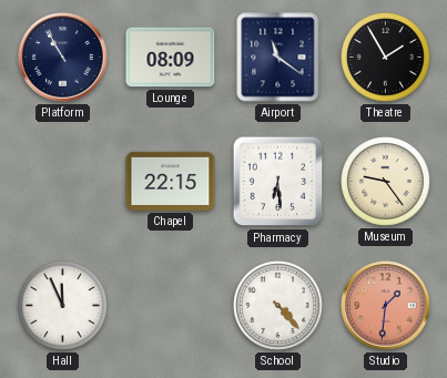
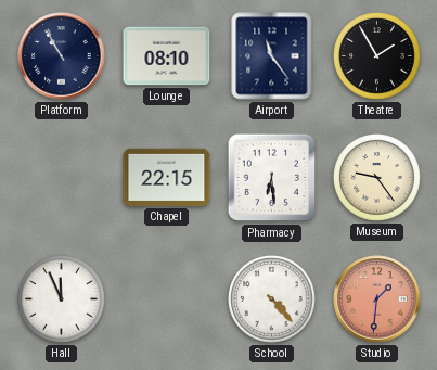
Lounge: 08:09 -> 08:10
Airport: 11:21 -> 11:24
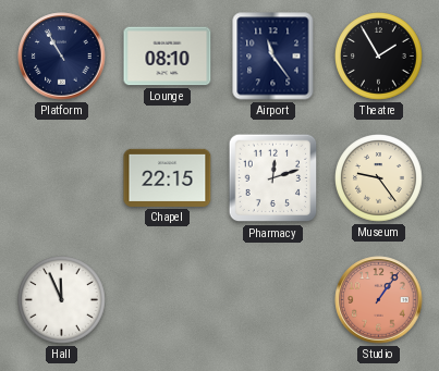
Pharmacy: 6:29 -> 12:12
School: 4:23 -> none
Studio: 1:31 -> 1:06
